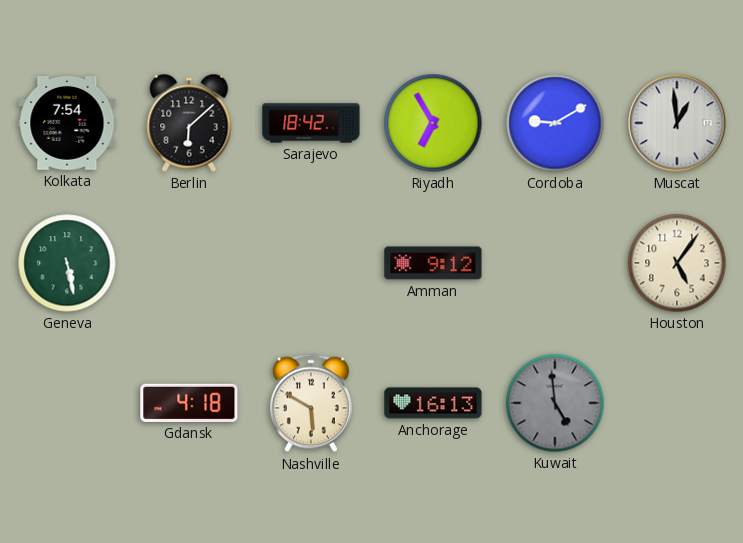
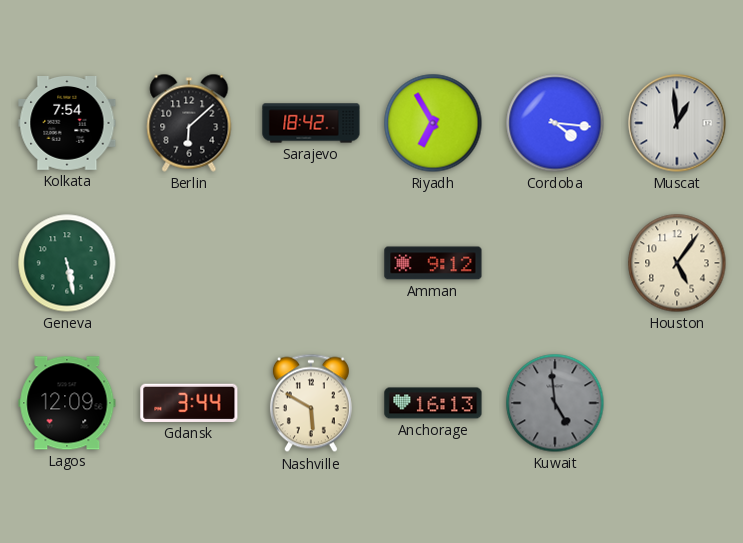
Cordoba: 9:10 -> 4:16
Lagos: none -> 12:09
Gdansk: 4:18 -> 3:44
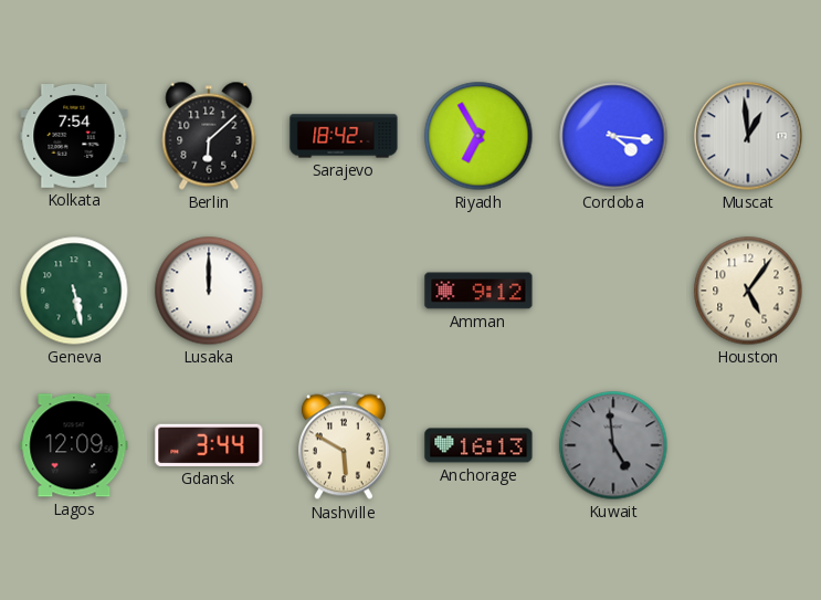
Lusaka: none -> 12:00
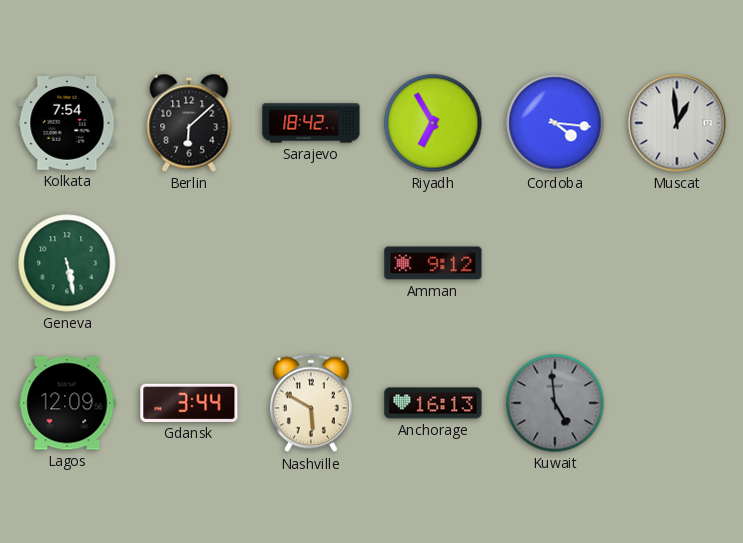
Lusaka: 12:00 -> none
Houston: 5:06 -> none
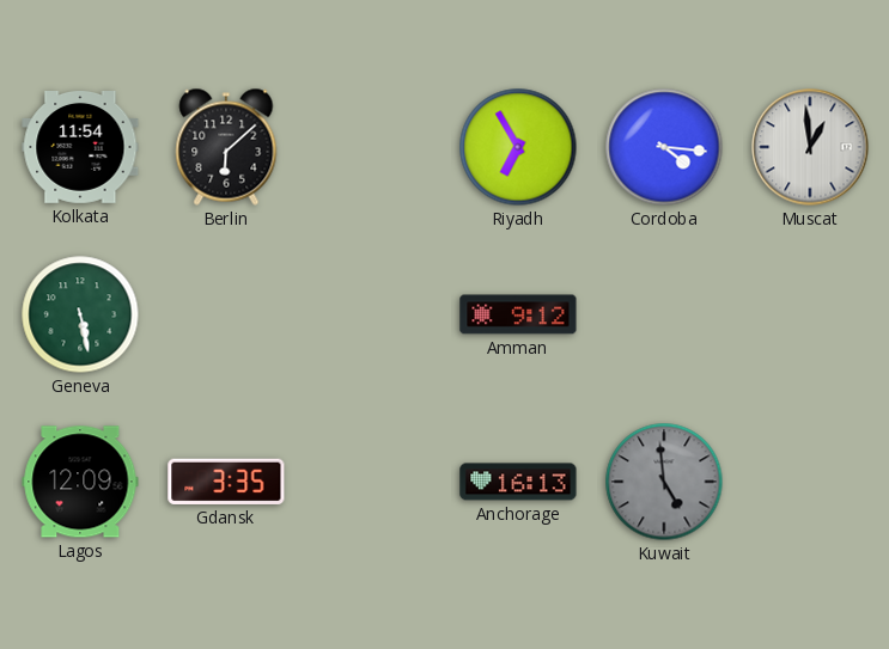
Kolkata: 7:54 -> 11:54
Sarajevo: 18:42 -> none
Gdansk: 3:44 -> 3:35
Nashville: 5:50 -> none
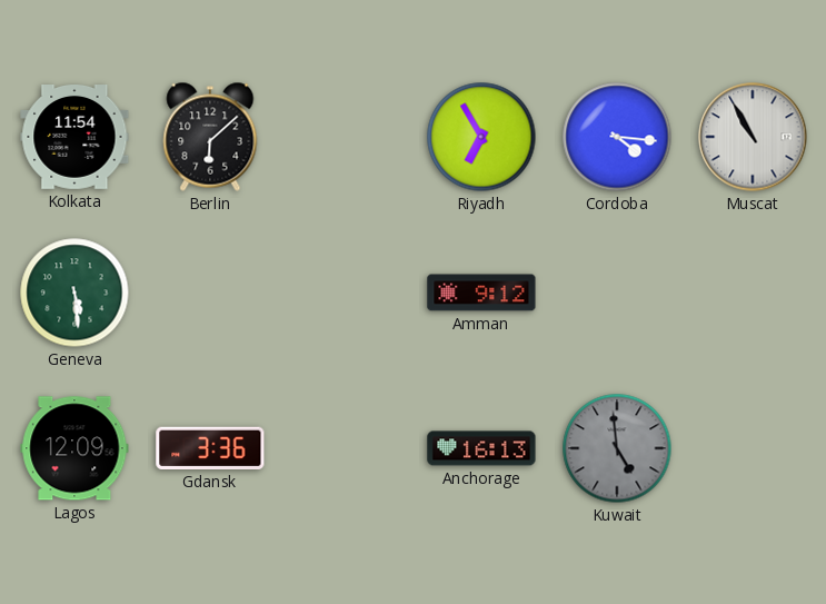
Muscat: 12:59 -> 10:55
Geneva: 5:28 -> 5:29
Gdansk: 3:35 -> 3:36
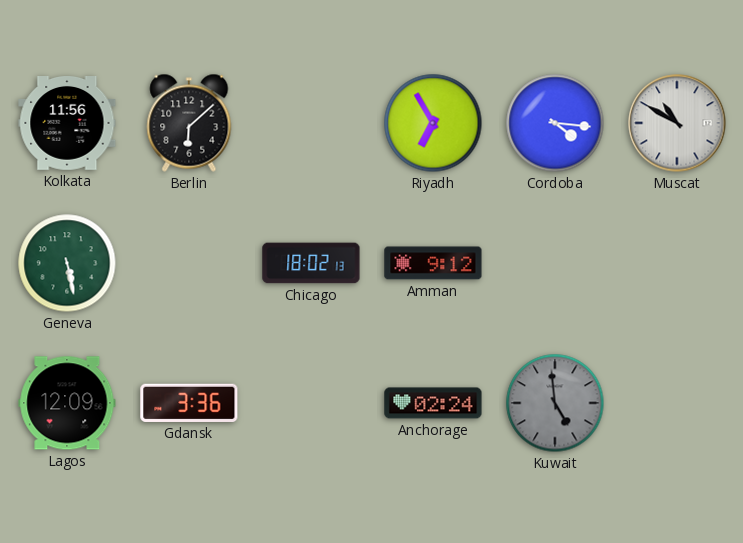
Kolkata: 11:54 -> 11:56
Muscat: 10:55 -> 10:50
Geneva: 5:29 -> 5:28
Chicago: none -> 18:02
Anchorage: 16:13 -> 02:24
